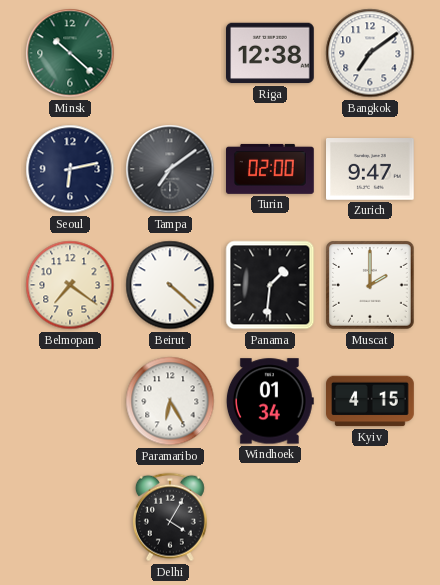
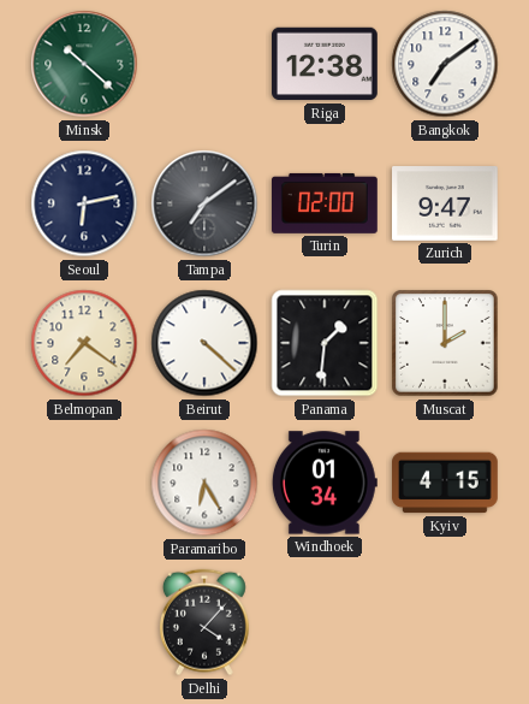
Delhi: 4:05 -> 4:07
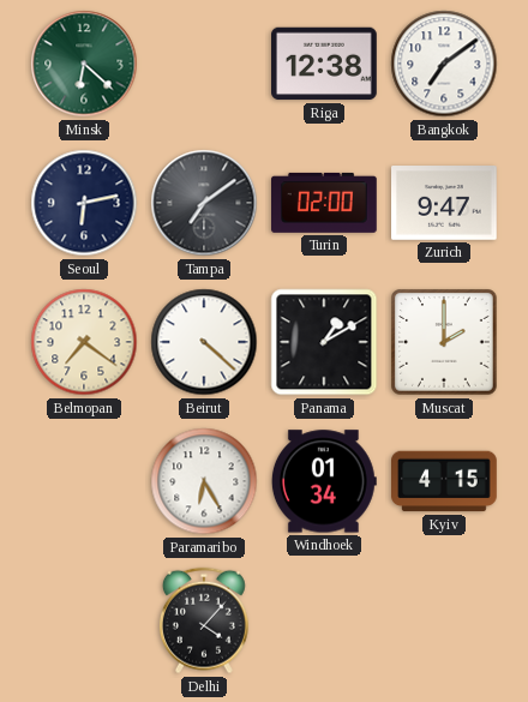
Minsk: 10:22 -> 6:22
Panama: 1:31 -> 1:10
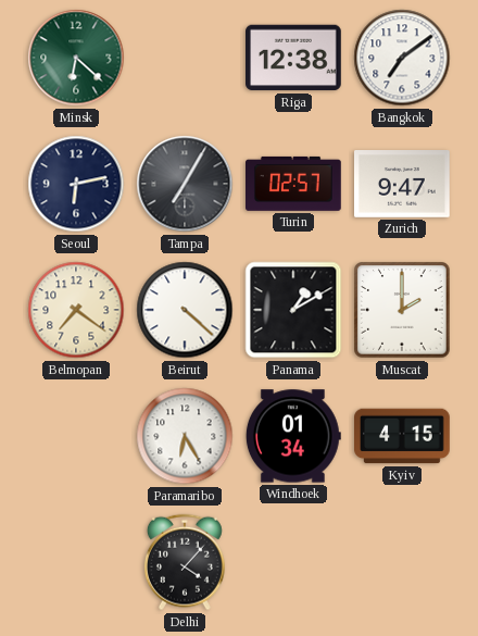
Tampa: 7:09 -> 7:05
Turin: 02:00 -> 02:57
